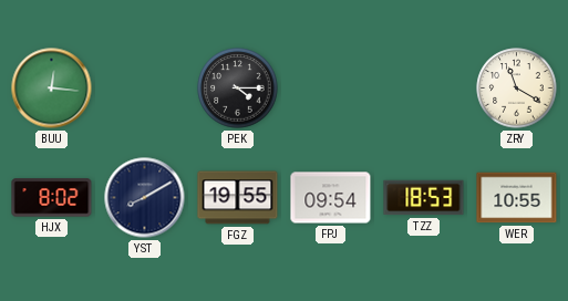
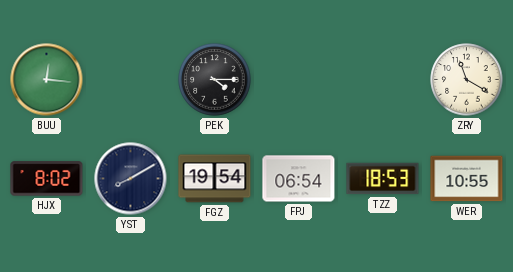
FGZ: 19:55 -> 19:54
FPJ: 09:54 -> 06:54
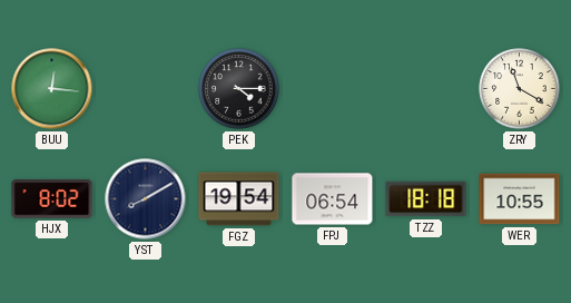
TZZ: 18:53 -> 18:18
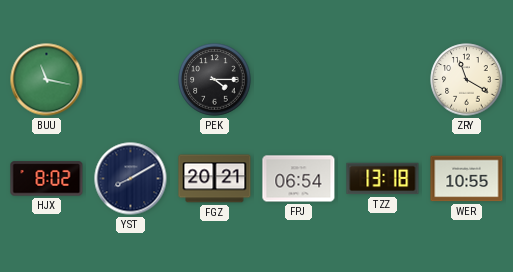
BUU: 12:16 -> 11:17
FGZ: 19:54 -> 20:21
TZZ: 18:18 -> 13:18
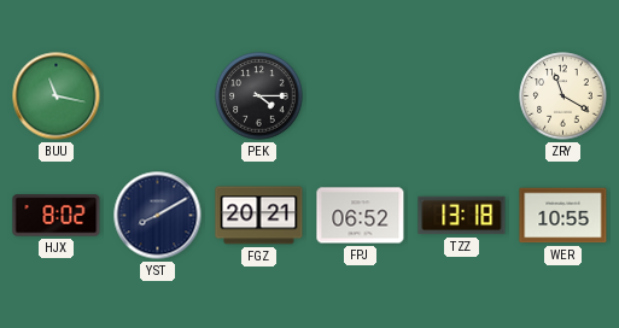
FPJ: 06:54 -> 06:52
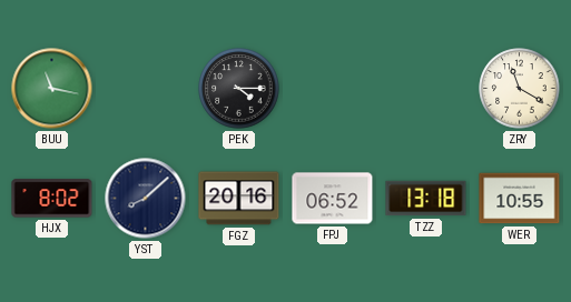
YST: 8:10 -> 8:08
FGZ: 20:21 -> 20:16
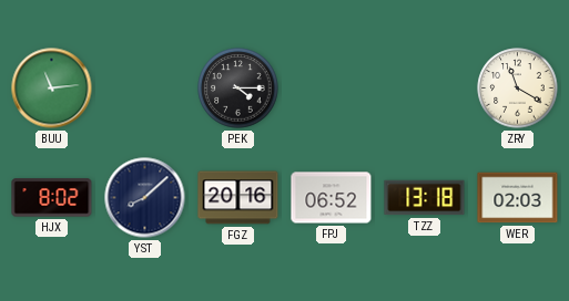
BUU: 11:17 -> 11:14
WER: 10:55 -> 02:03
